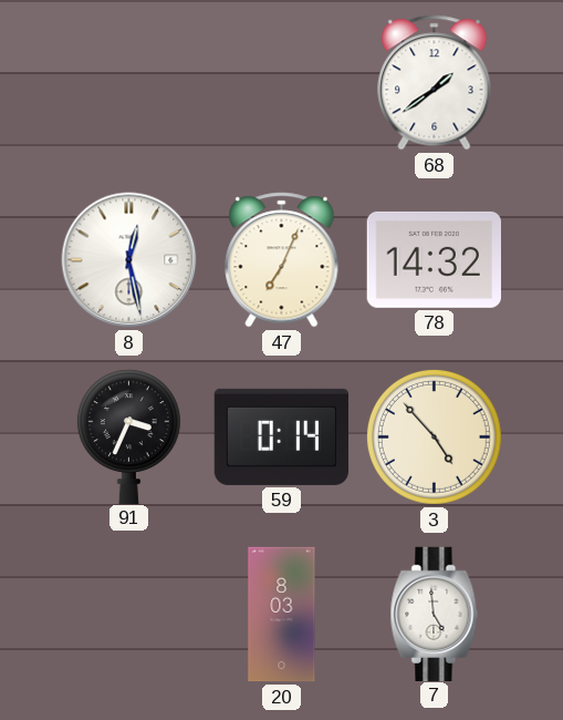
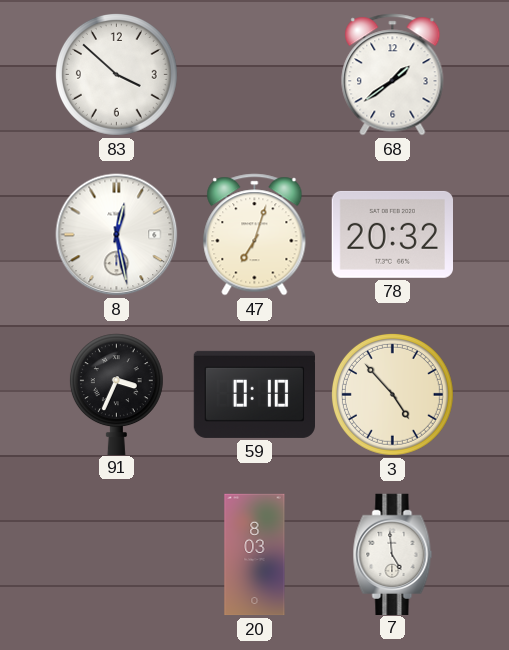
83: none -> 3:52
47: 7:04 -> 7:03
78: 14:32 -> 20:32
59: 0:14 -> 0:10
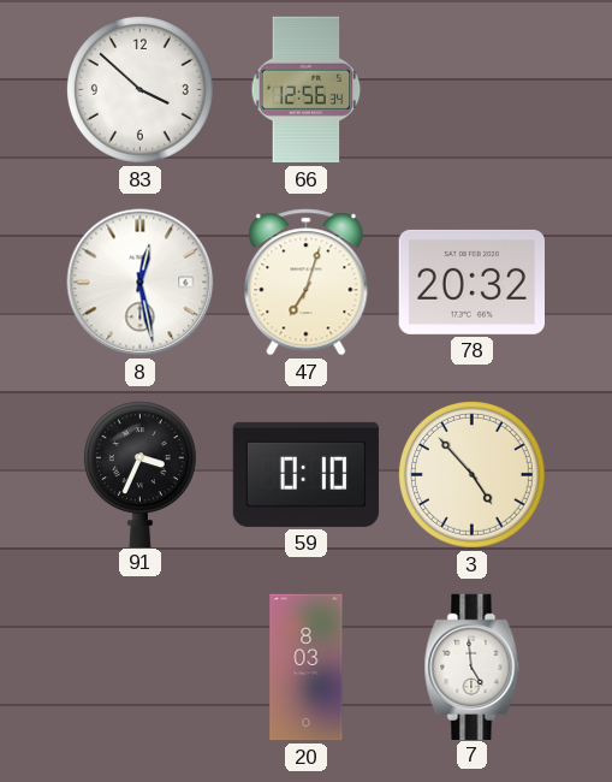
66: none -> 12:56
68: 1:39 -> none
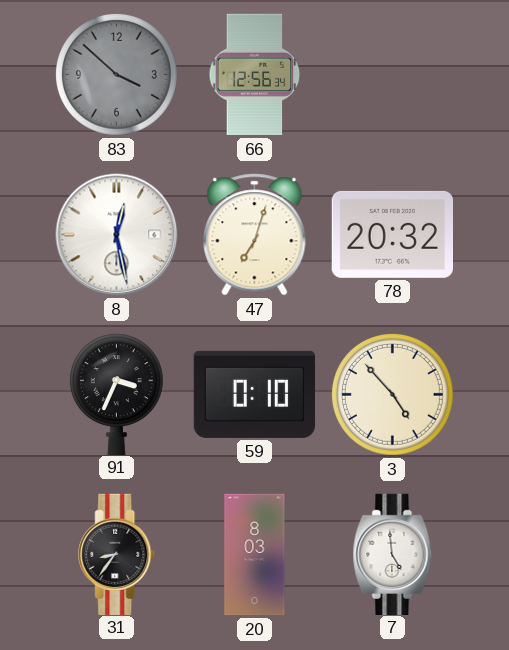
83 dial: white -> grey
31: none -> 8:36
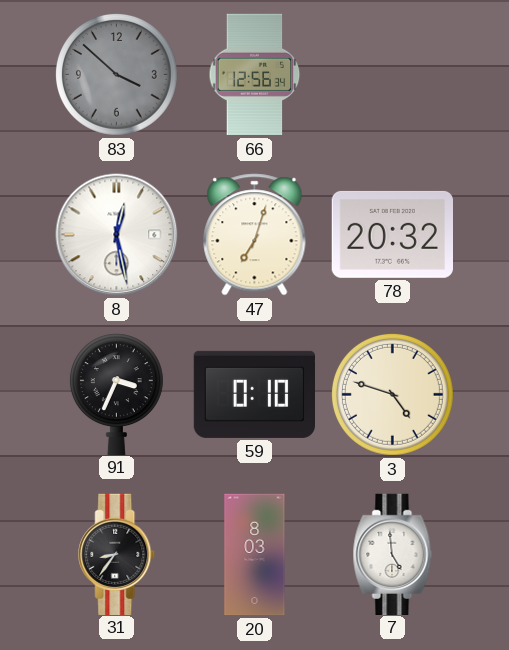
3: 4:53 -> 4:48
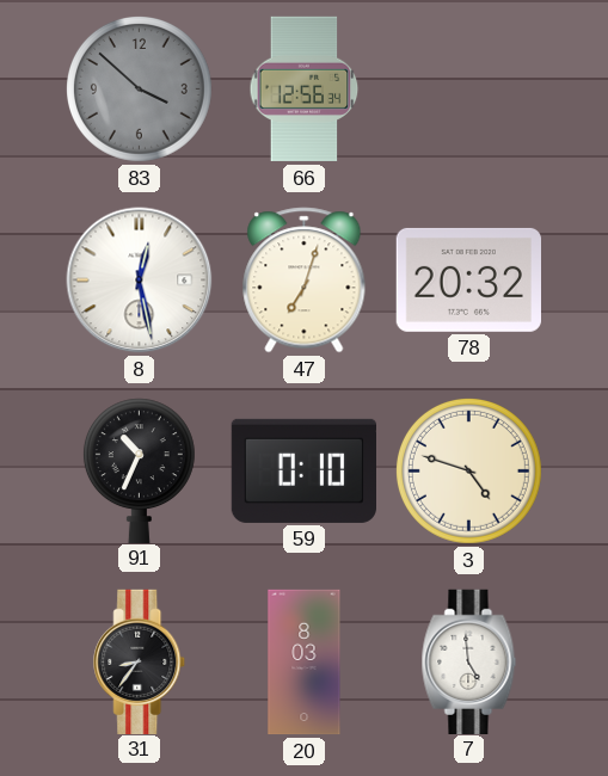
91: 3:34 -> 10:34
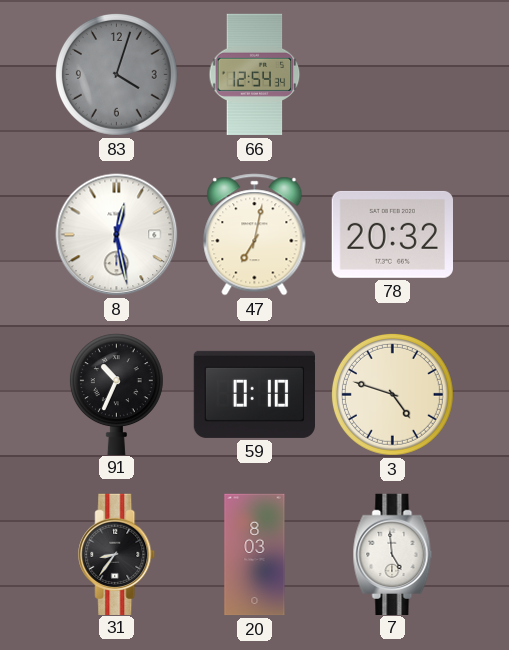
83: 3:52 -> 4:03
66: 12:56 -> 12:54
47: 7:03 -> 7:02
